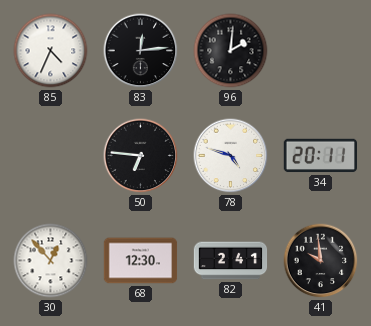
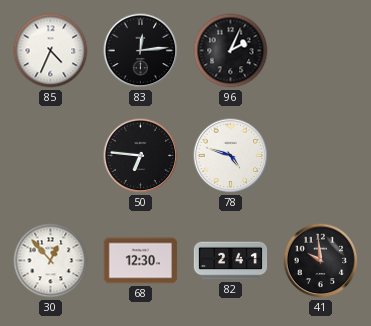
96: 2:01 -> 2:04
34: 20:11 -> none
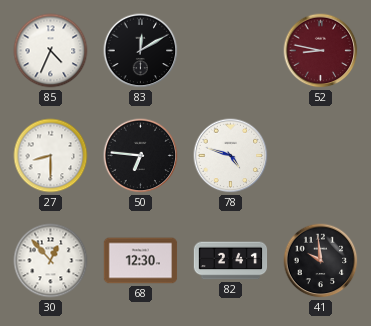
83: 12:14 -> 12:10
96: 2:04 -> none
52: none -> 8:47
27: none -> 8:30
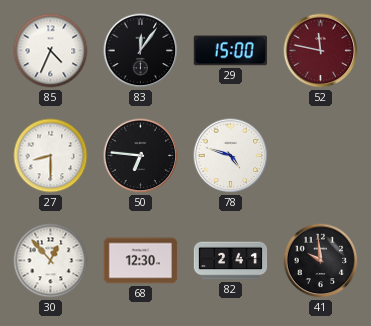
83: 12:10 -> 12:06
29: none -> 15:00
52: 8:47 -> 11:47
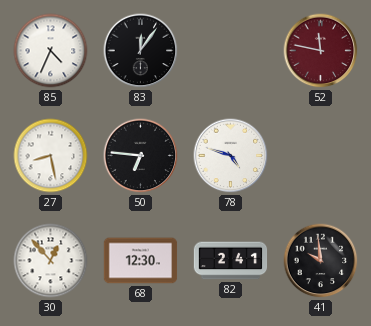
29: 15:00 -> none
27: 8:30 -> 8:28
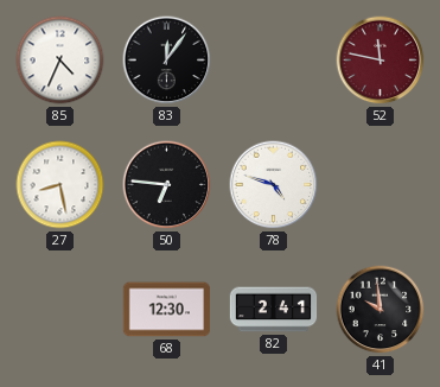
30: 12:53 -> none
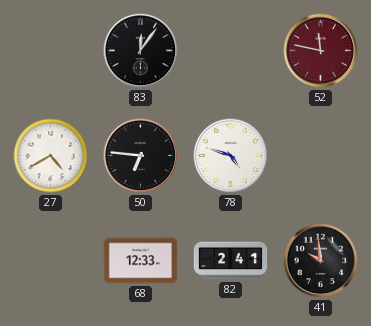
85: 4:34 -> none
27: 8:28 -> 4:40
68: 12:30 -> 12:33
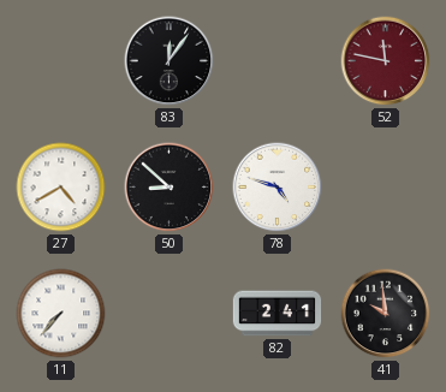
50: 6:46 -> 8:52
11: none -> 7:37
68: 12:33 -> none
